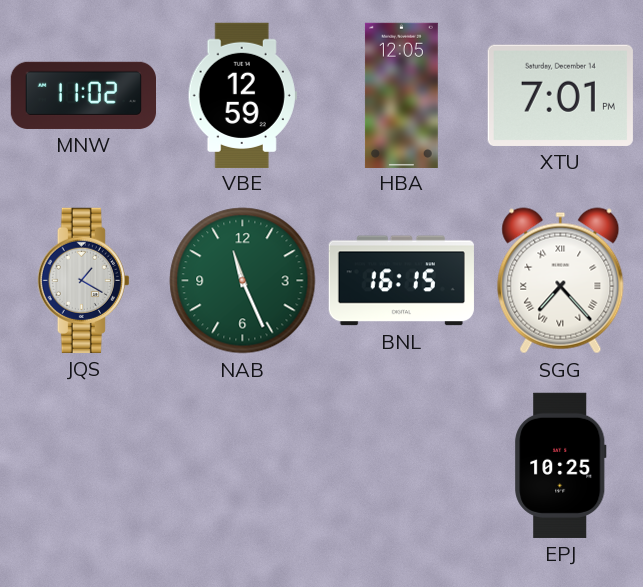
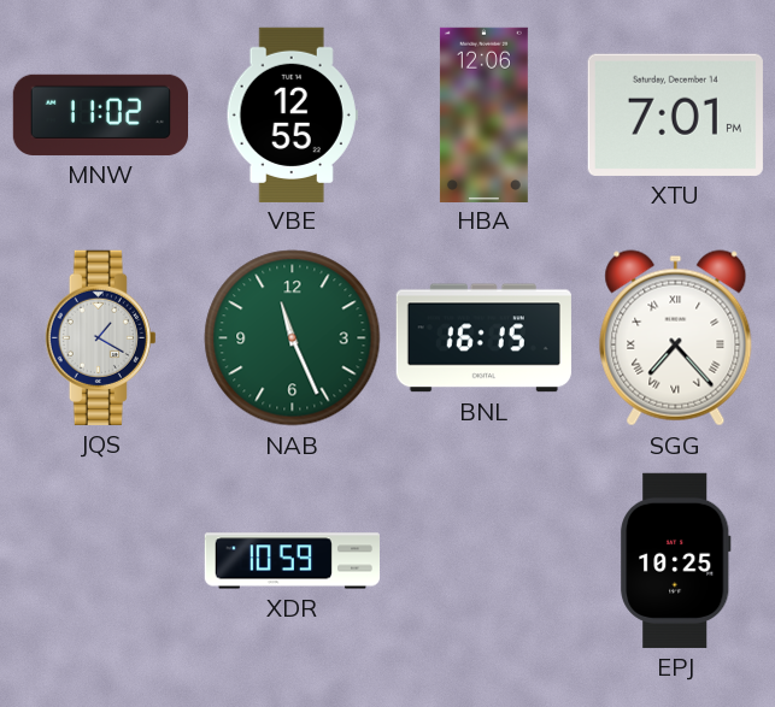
VBE: 12:59 -> 12:55
HBA: 12:05 -> 12:06
XDR: none -> 10:59
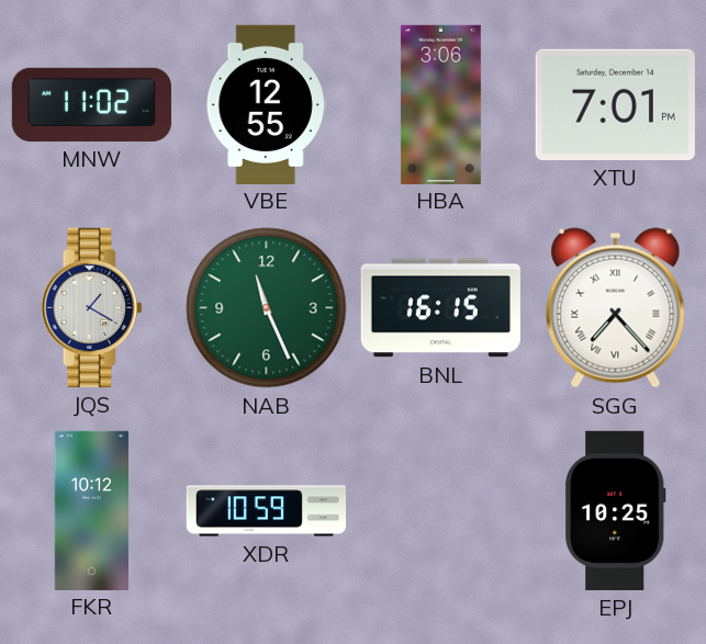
HBA: 12:06 -> 3:06
FKR: none -> 10:12
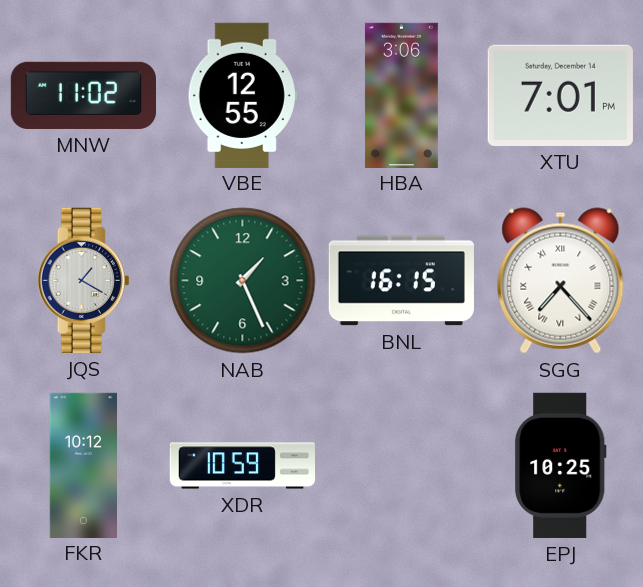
NAB: 11:26 -> 1:26
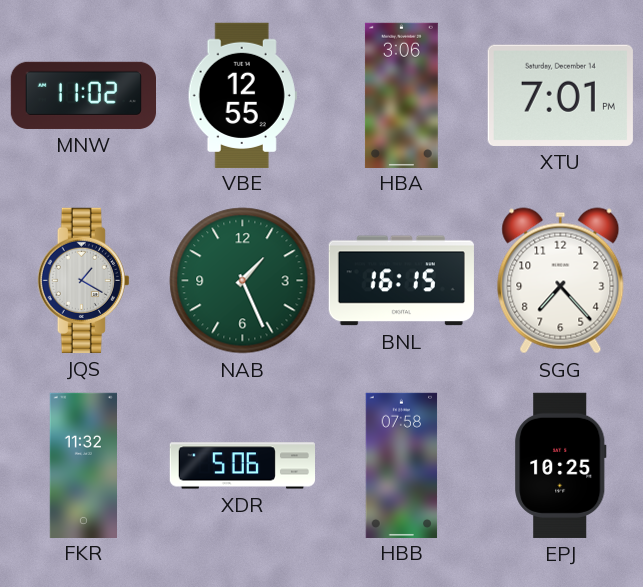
SGG numerals: Roman -> Arabic
FKR: 10:12 -> 11:32
XDR: 10:59 -> 5:06
HBB: none -> 07:58
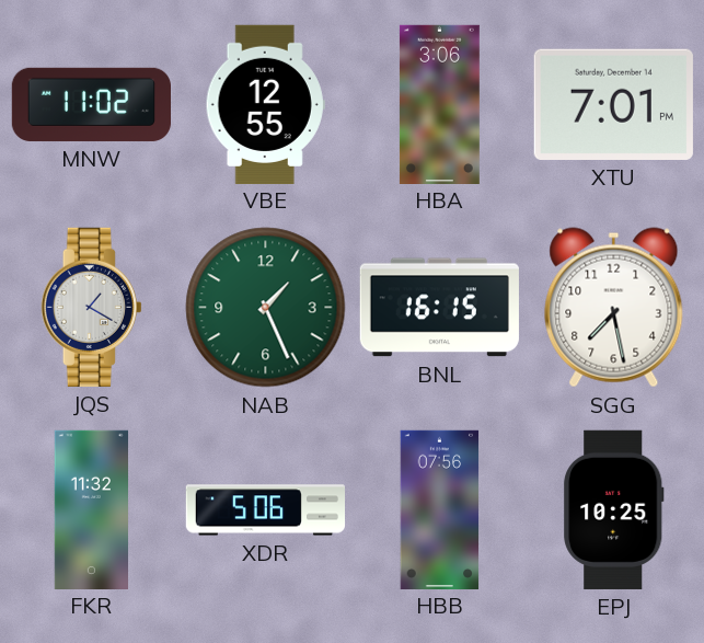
SGG: 7:23 -> 7:28
HBB: 07:58 -> 07:56
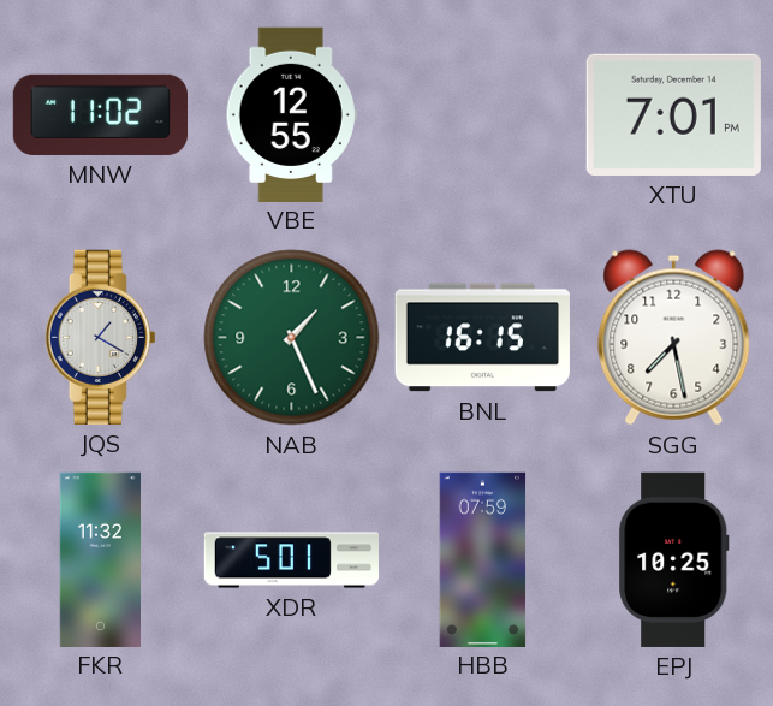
HBA: 3:06 -> none
XDR: 5:06 -> 5:01
HBB: 07:56 -> 07:59
